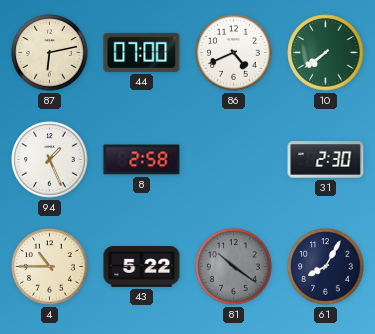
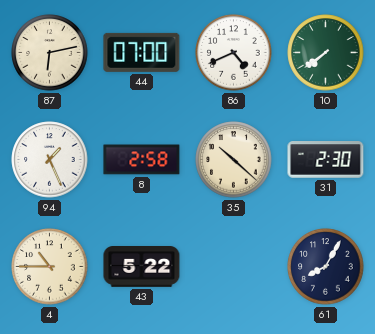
35: none -> 10:22
81: 10:21 -> none
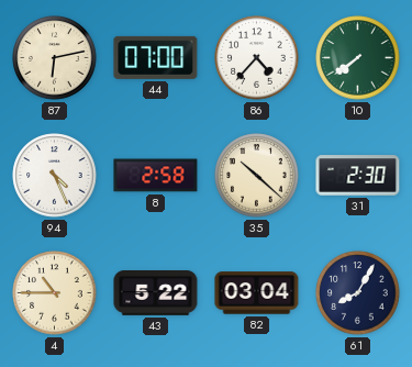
86: 4:41 -> 4:37
94: 1:26 -> 4:26
82: none -> 03:04
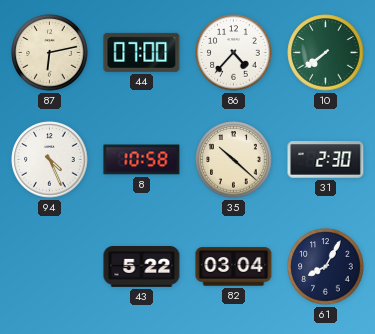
8: 2:58 -> 10:58
4: 10:45 -> none
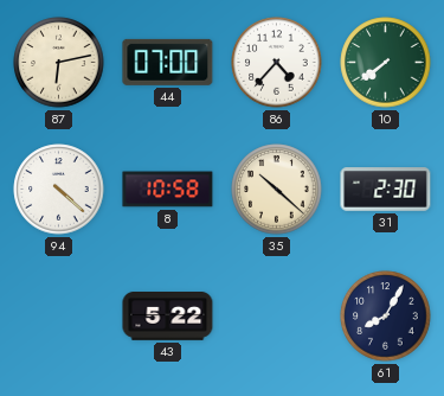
94: 4:26 -> 4:22
82: 03:04 -> none
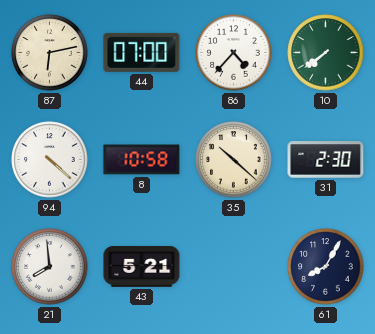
21: none -> 7:59
43: 5:22 -> 5:21
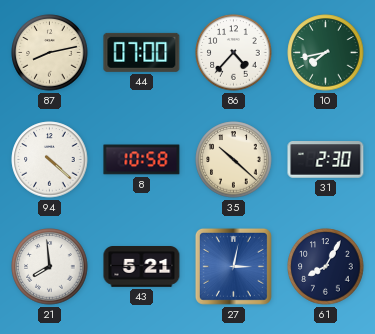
87: 6:13 -> 8:13
10: 7:39 -> 7:43
27: none -> 3:02
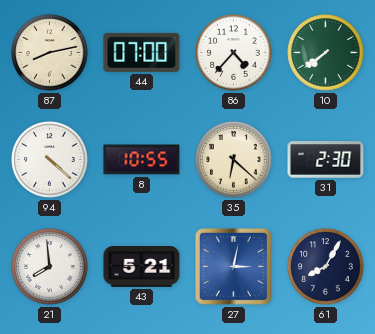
10: 7:43 -> 7:39
8: 10:58 -> 10:55
35: 10:22 -> 6:22
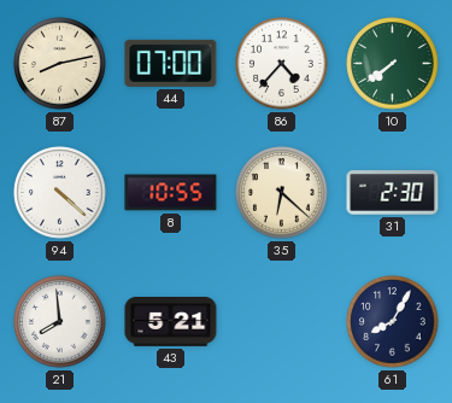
27: 3:02 -> none
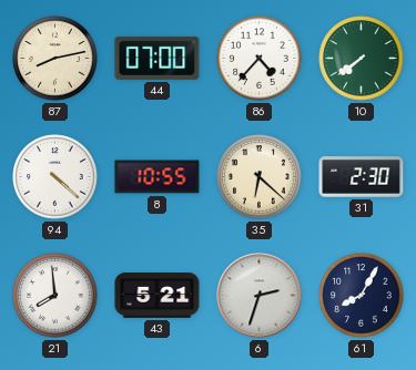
6: none -> 2:33
